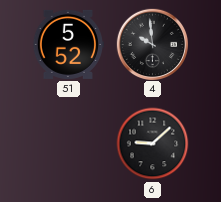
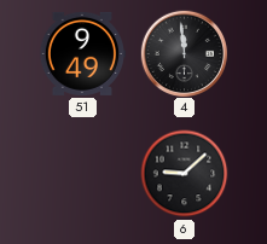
51: 5:52 -> 9:49
4: 9:59 -> 11:59
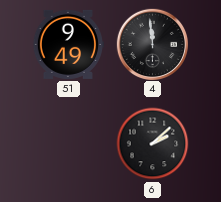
6: 9:08 -> 2:08
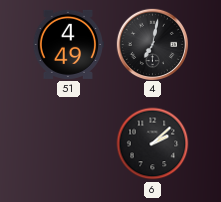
51: 9:49 -> 4:49
4: 11:59 -> 7:02
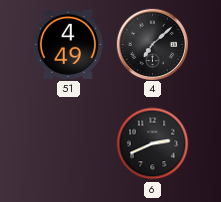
4: 7:02 -> 7:08
6: 2:08 -> 2:41
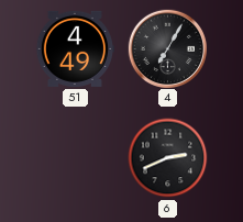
4: 7:08 -> 7:05
